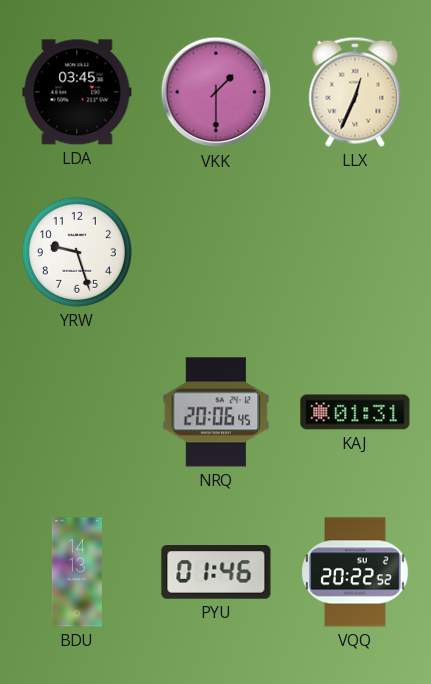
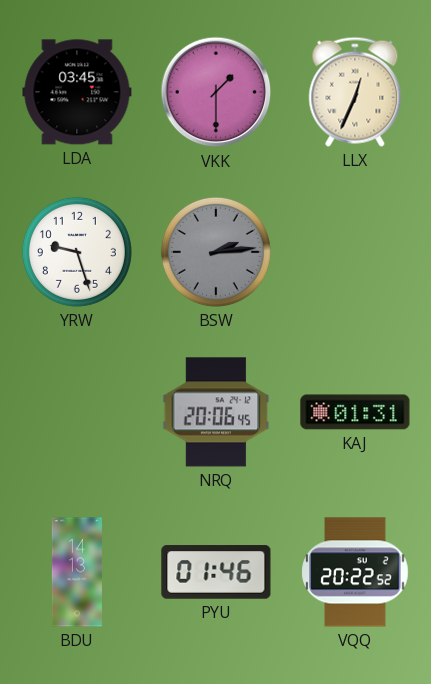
BSW: none -> 2:14
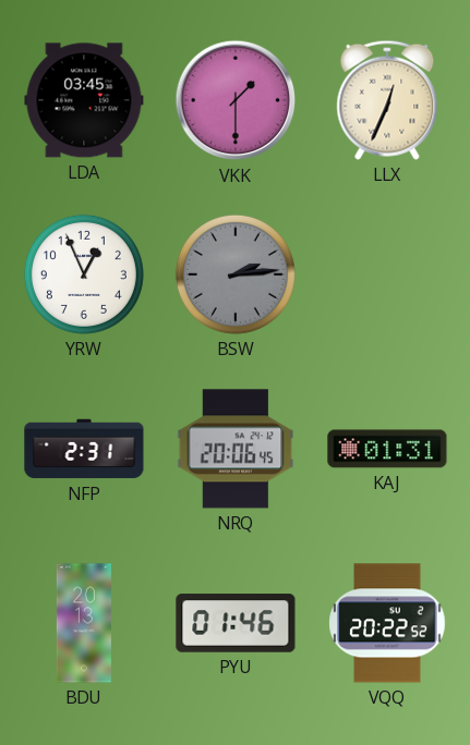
YRW: 9:27 -> 12:56
NFP: none -> 2:31
BDU: 14:13 -> 20:13
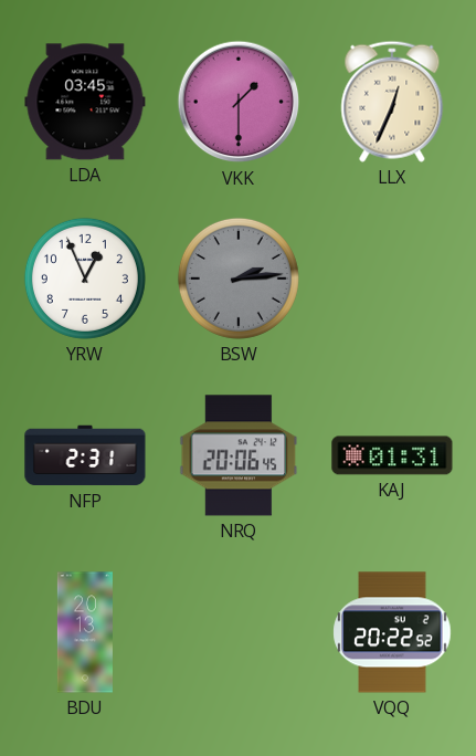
PYU: 01:46 -> none
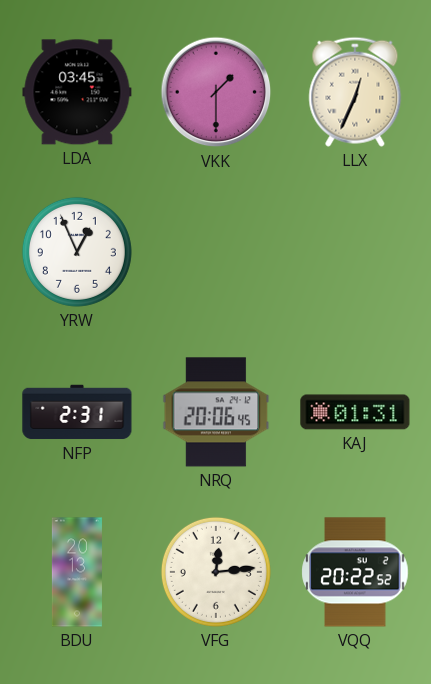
BSW: 2:14 -> none
VFG: none -> 12:14
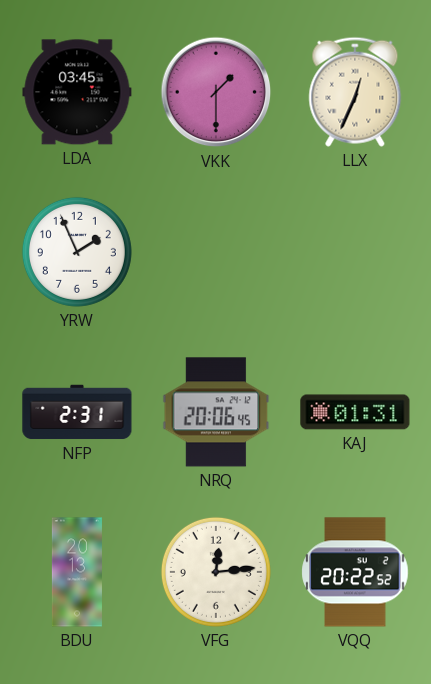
YRW: 12:56 -> 1:56
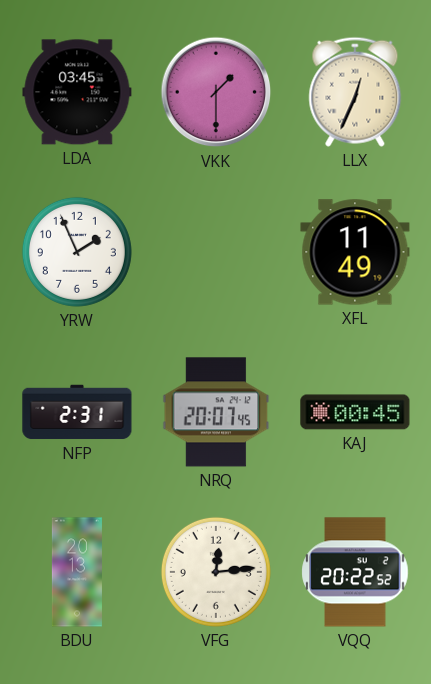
XFL: none -> 11:49
NRQ: 20:06 -> 20:07
KAJ: 01:31 -> 00:45
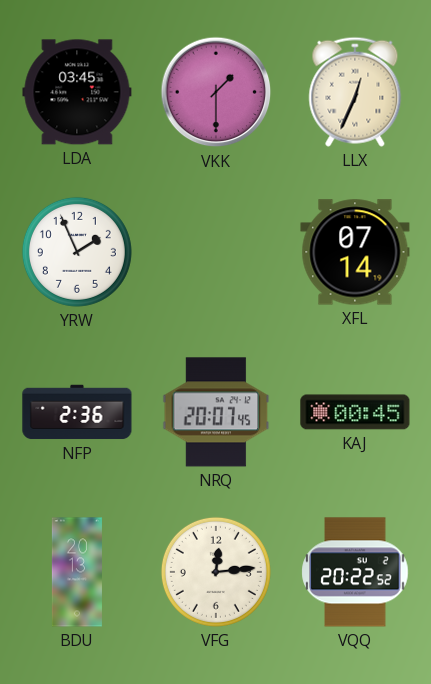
XFL: 11:49 -> 07:14
NFP: 2:31 -> 2:36
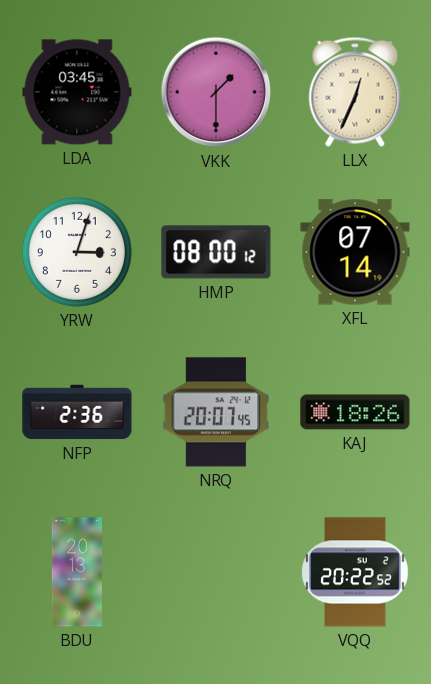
YRW: 1:56 -> 3:03
HMP: none -> 08:00
KAJ: 00:45 -> 18:26
VFG: 12:14 -> none
